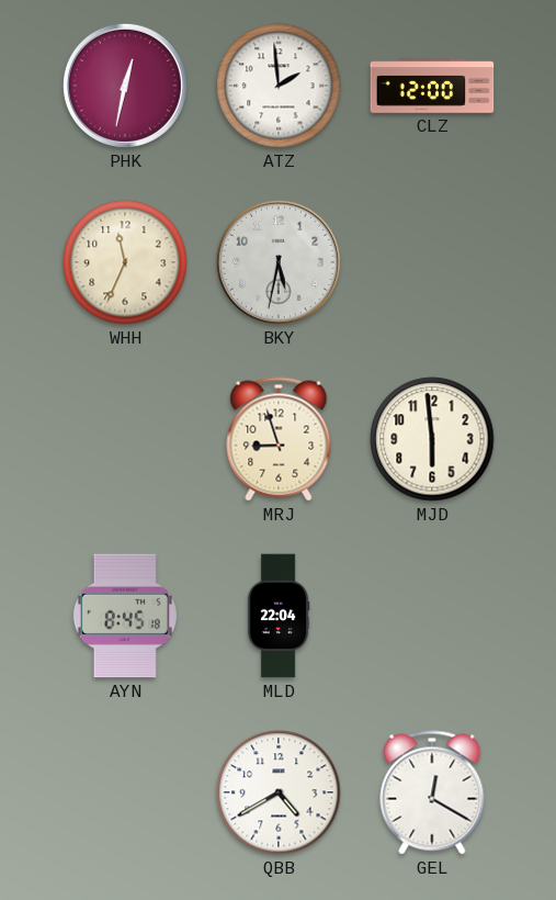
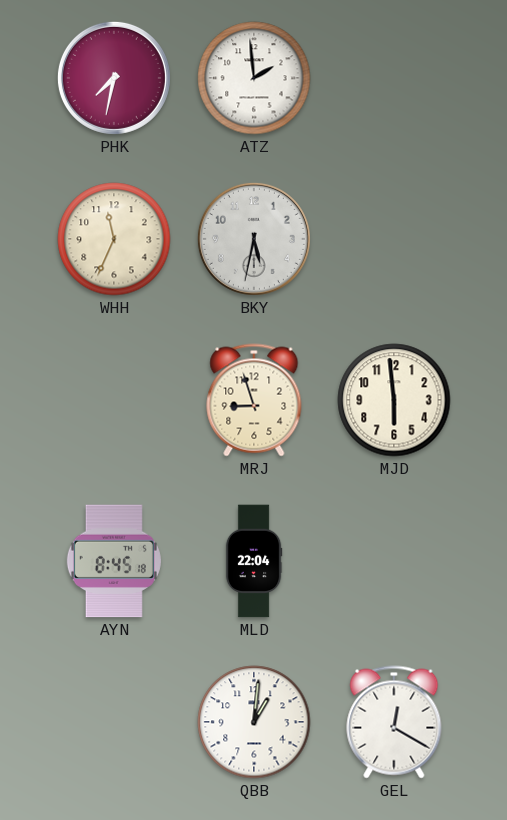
PHK: 12:32 -> 7:32
CLZ: 12:00 -> none
QBB: 4:40 -> 1:01
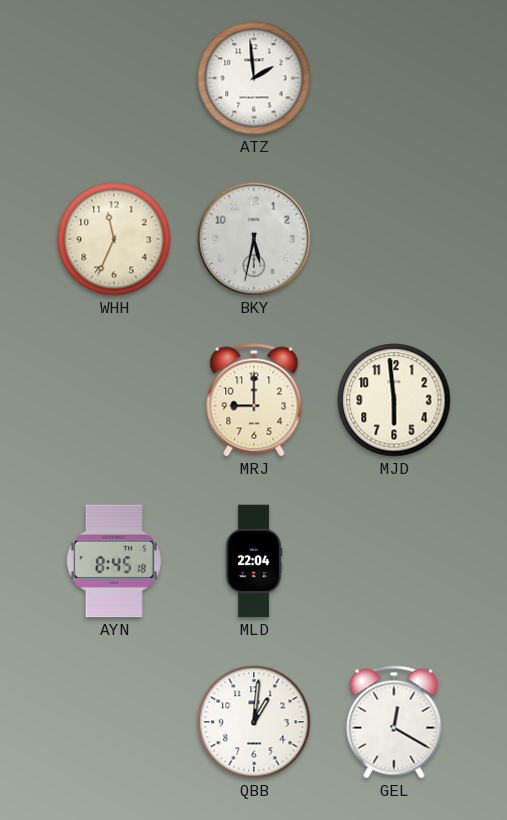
PHK: 7:32 -> none
MRJ: 8:57 -> 9:00
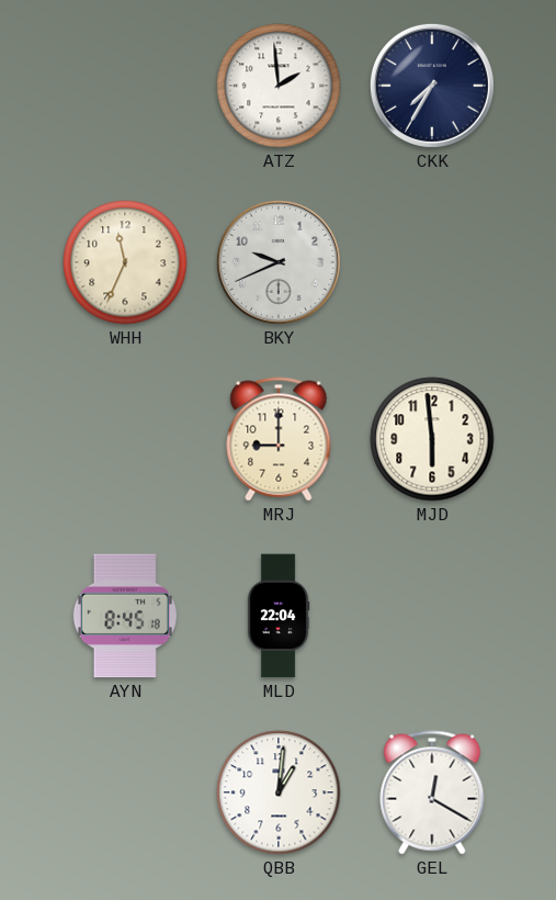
CKK: none -> 7:35
BKY: 5:32 -> 9:41
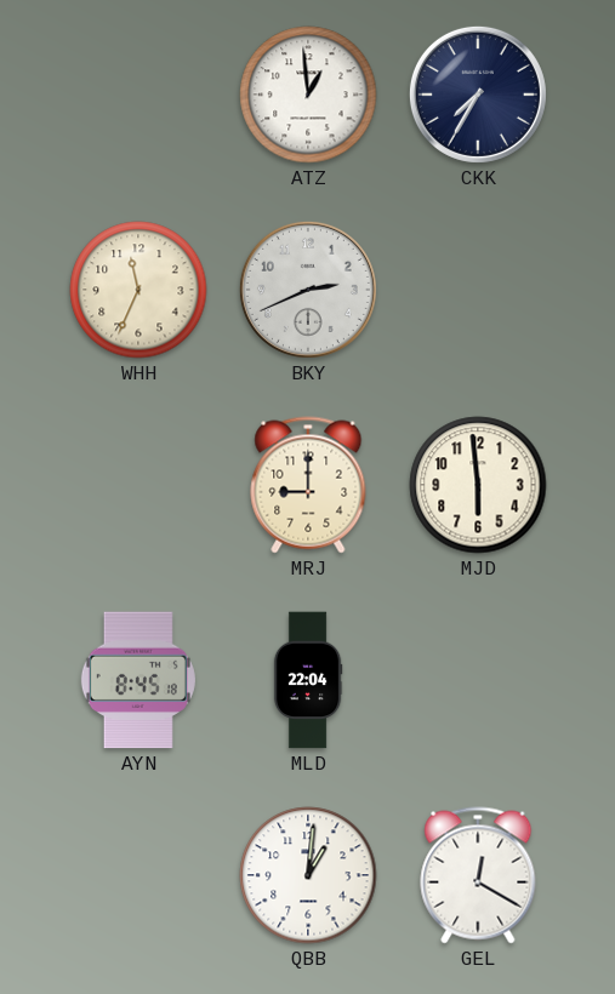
ATZ: 1:59 -> 12:59
BKY: 9:41 -> 2:41
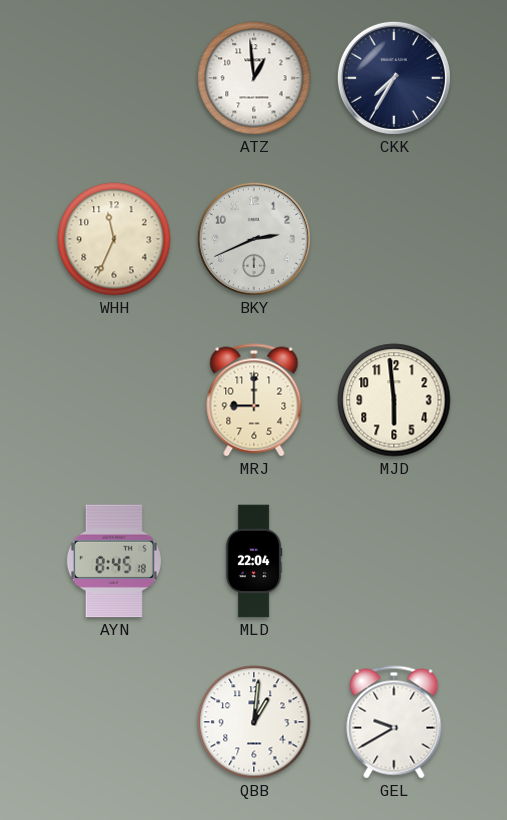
GEL: 12:20 -> 9:40
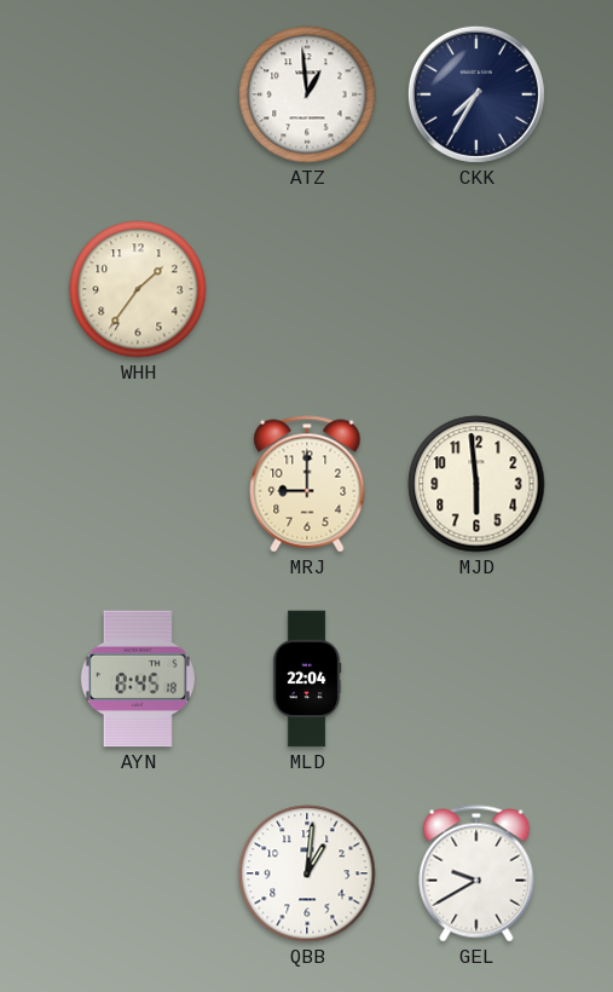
WHH: 11:34 -> 1:36
BKY: 2:41 -> none
